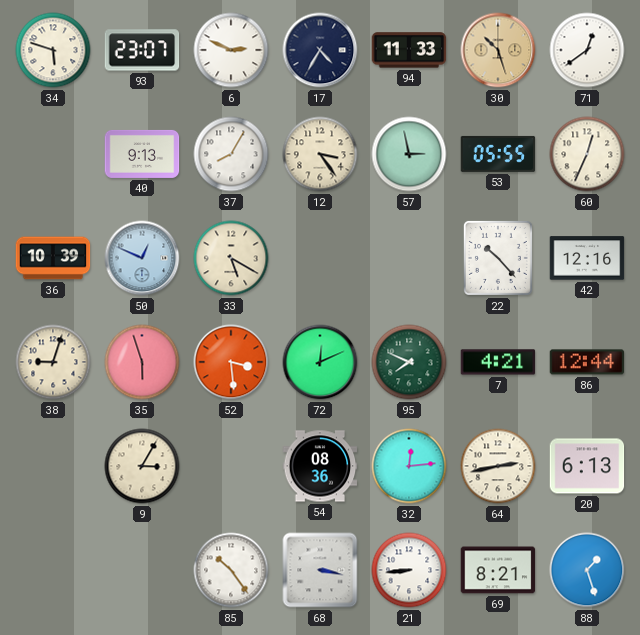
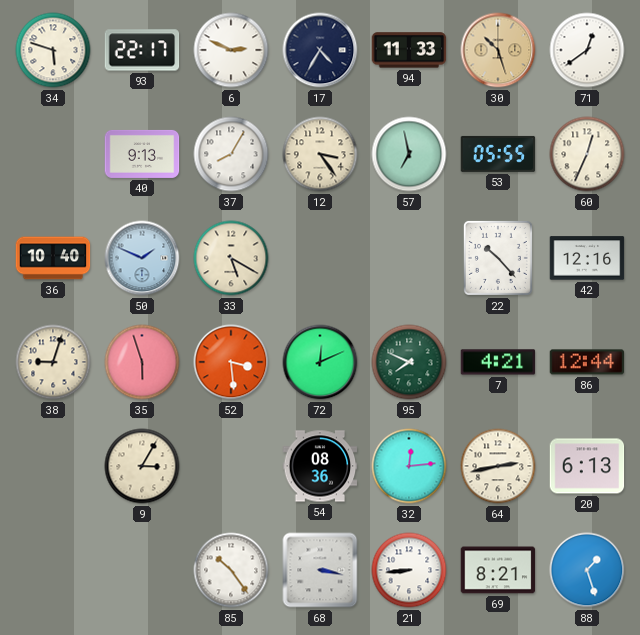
93: 23:07 -> 22:17
57: 2:58 -> 6:58
36: 10:39 -> 10:40
50: 12:49 -> 1:49
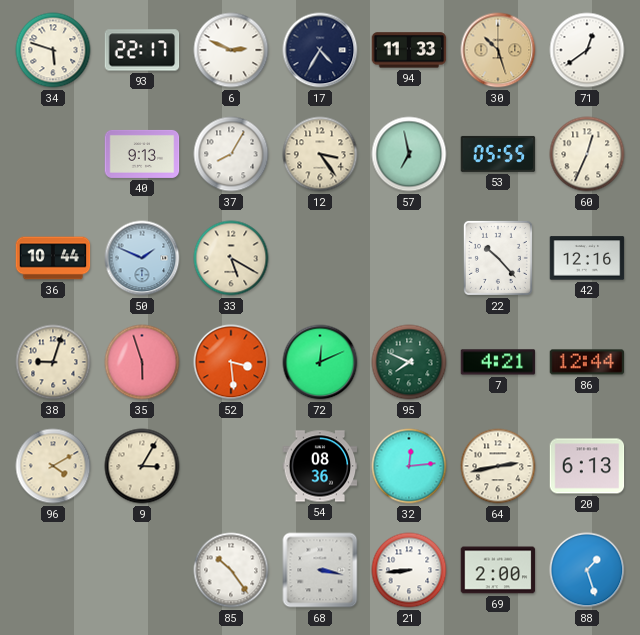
36: 10:40 -> 10:44
96: none -> 4:10
69: 8:21 -> 2:00
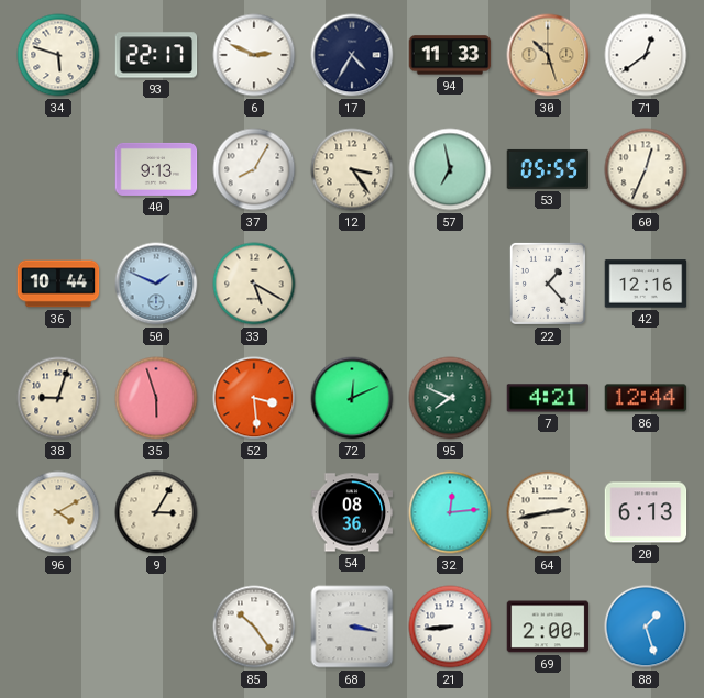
22: 10:23 -> 1:23
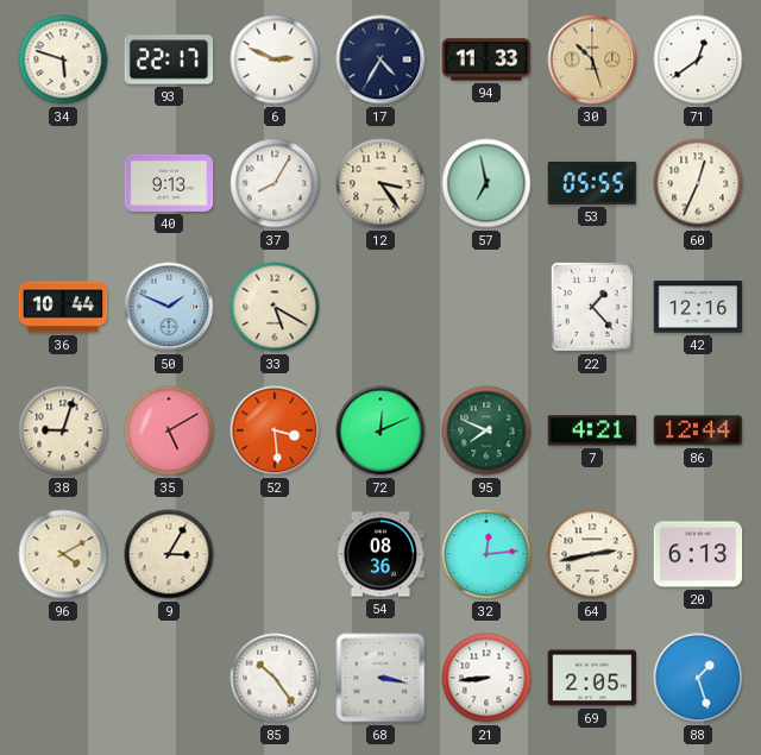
35: 5:57 -> 5:10
69: 2:00 -> 2:05
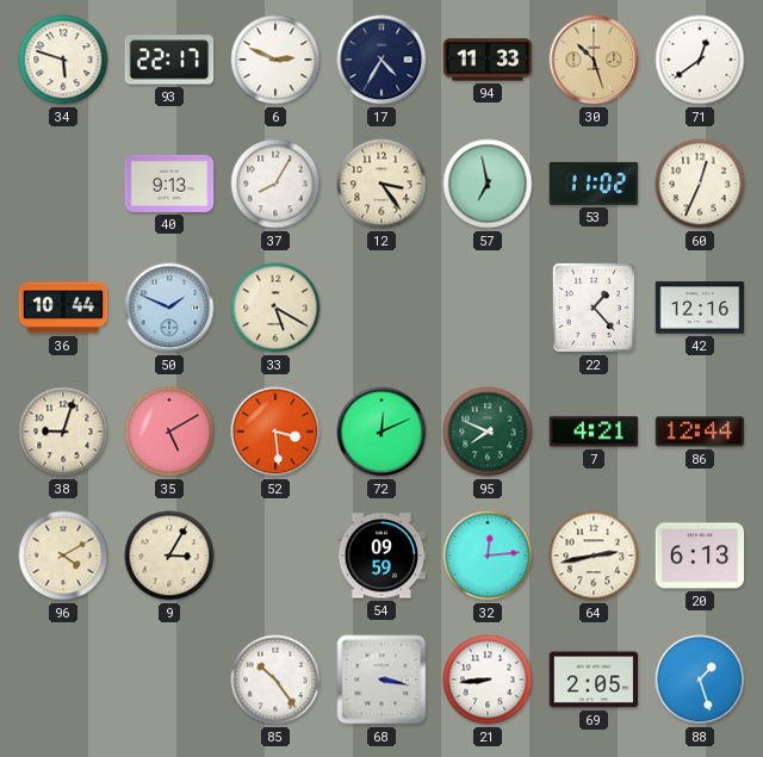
53: 05:55 -> 11:02
54: 08:36 -> 09:59
